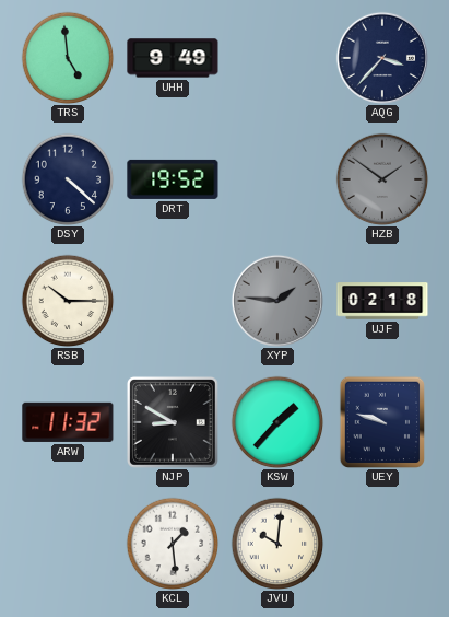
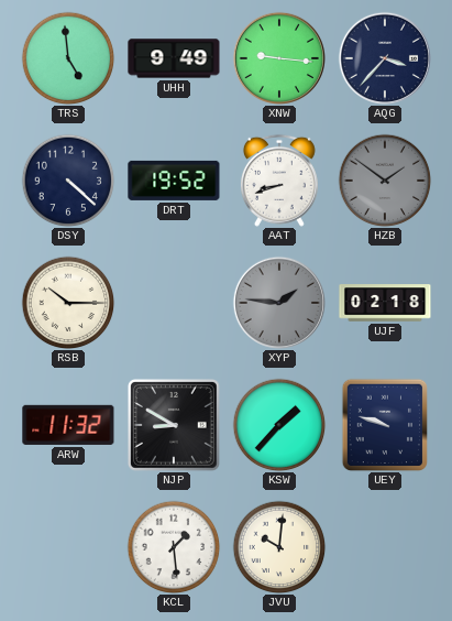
XNW: none -> 9:16
AAT: none -> 8:42
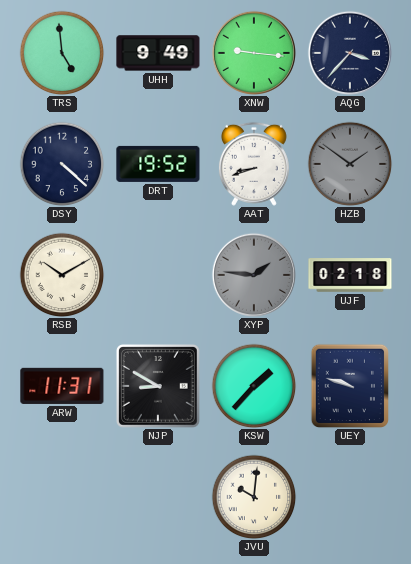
RSB: 10:15 -> 10:10
ARW: 11:32 -> 11:31
KCL: 1:29 -> none
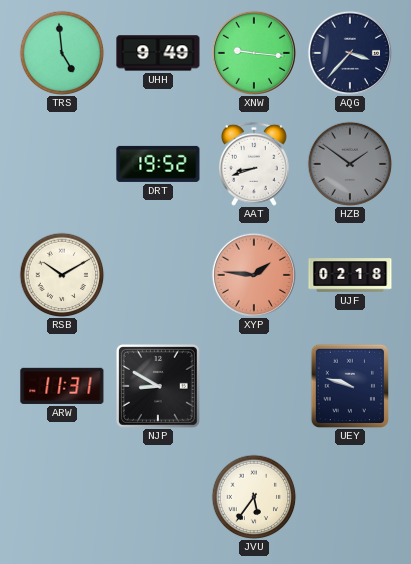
DSY: 4:22 -> none
XYP dial: grey -> salmon
KSW: 1:37 -> none
JVU: 10:01 -> 5:36
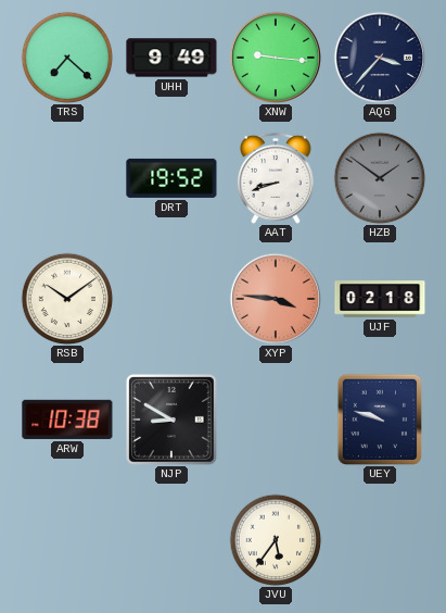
TRS: 4:59 -> 7:22
RSB: 10:10 -> 10:09
XYP: 1:46 -> 3:46
ARW: 11:31 -> 10:38
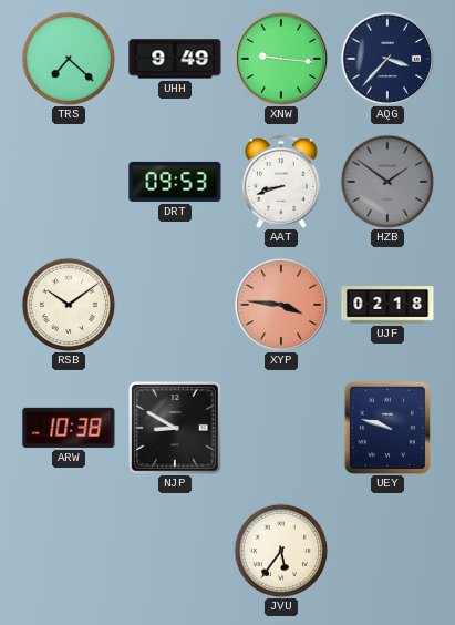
DRT: 19:52 -> 09:53
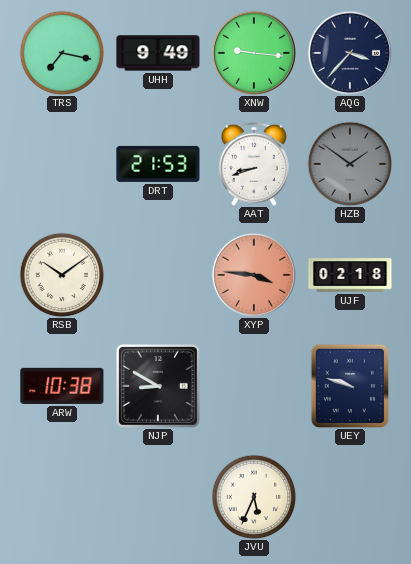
TRS: 7:22 -> 7:17
DRT: 09:53 -> 21:53
JVU: 5:36 -> 5:34
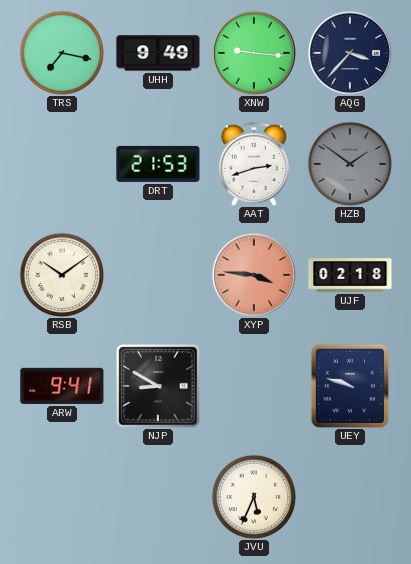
AAT: 8:42 -> 2:42
ARW: 10:38 -> 9:41
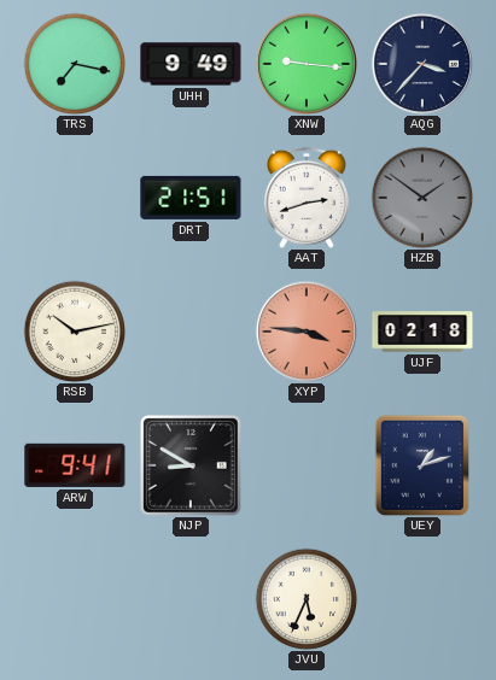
DRT: 21:53 -> 21:51
RSB: 10:09 -> 10:13
UEY: 9:48 -> 1:12
